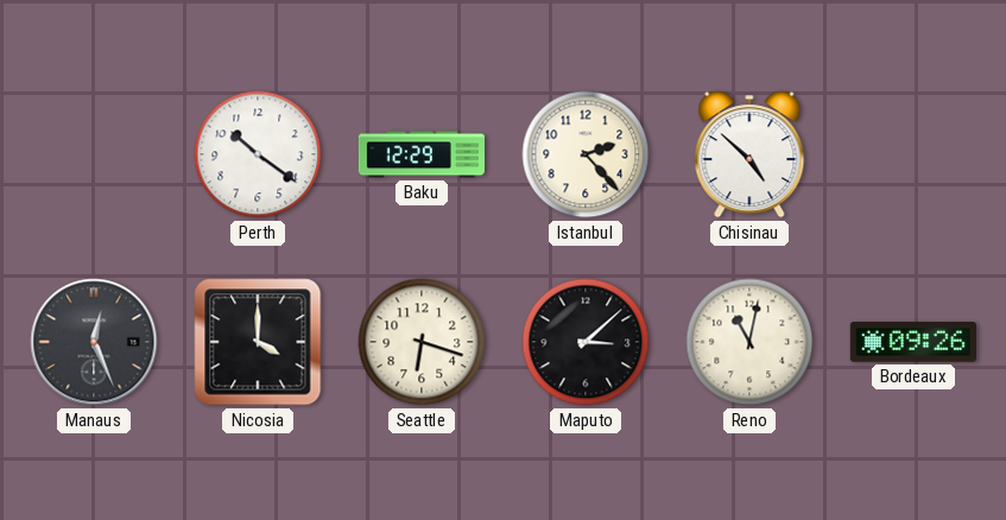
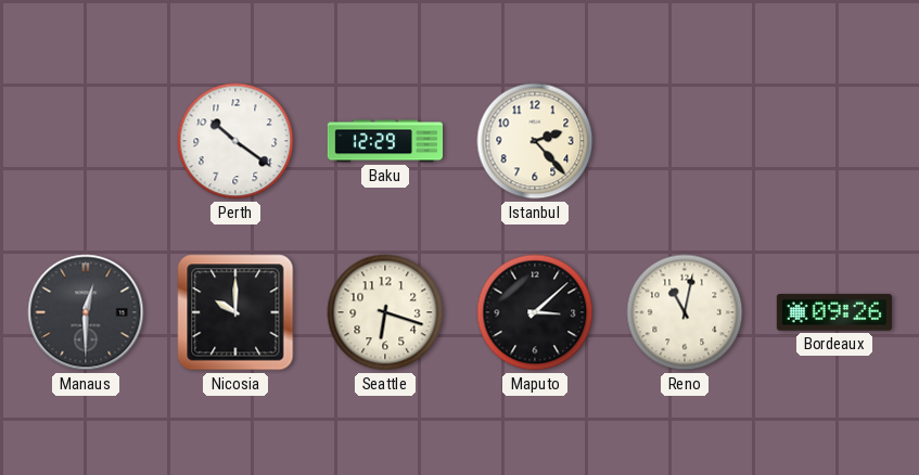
Chisinau: 4:52 -> none
Manaus: 12:26 -> 12:30
Nicosia: 4:00 -> 10:00
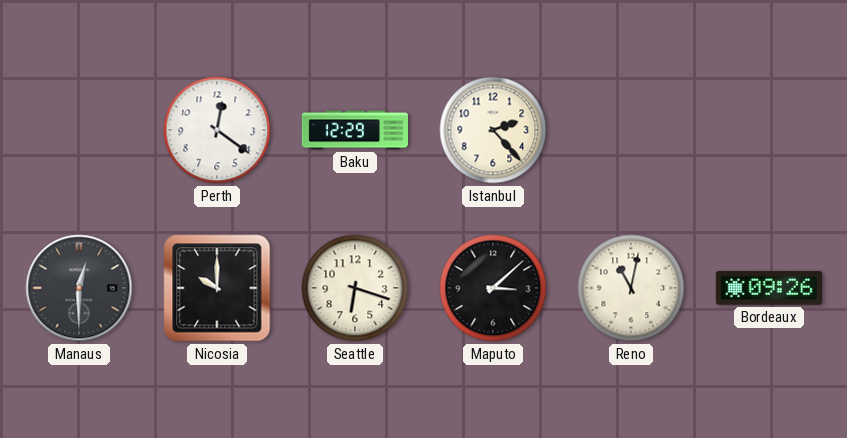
Perth: 10:21 -> 12:21
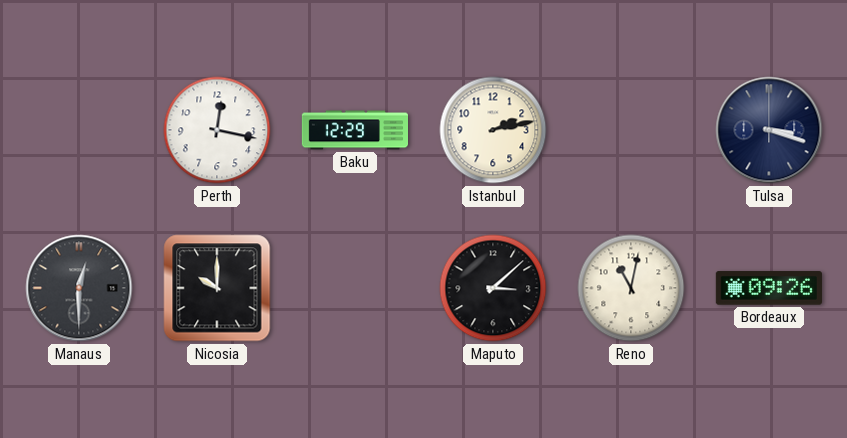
Perth: 12:21 -> 12:17
Istanbul: 2:23 -> 2:13
Tulsa: none -> 3:18
Seattle: 6:18 -> none
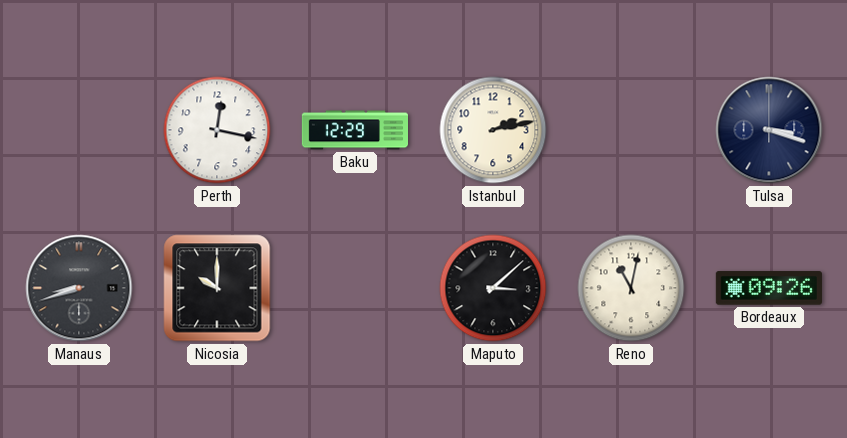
Manaus: 12:30 -> 8:42
